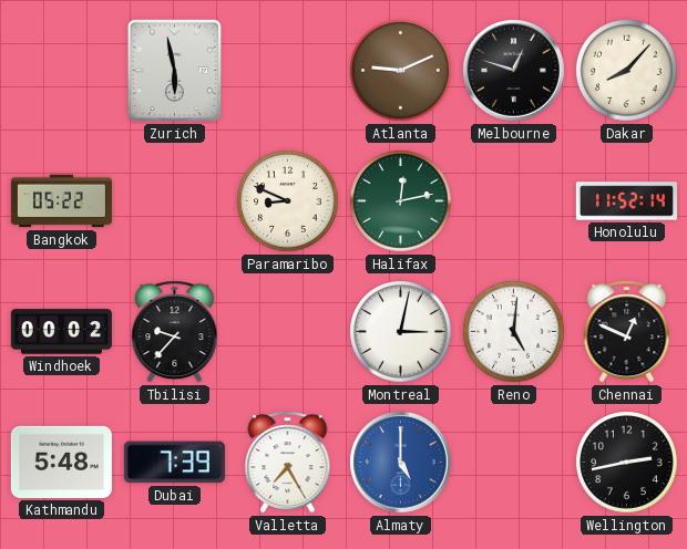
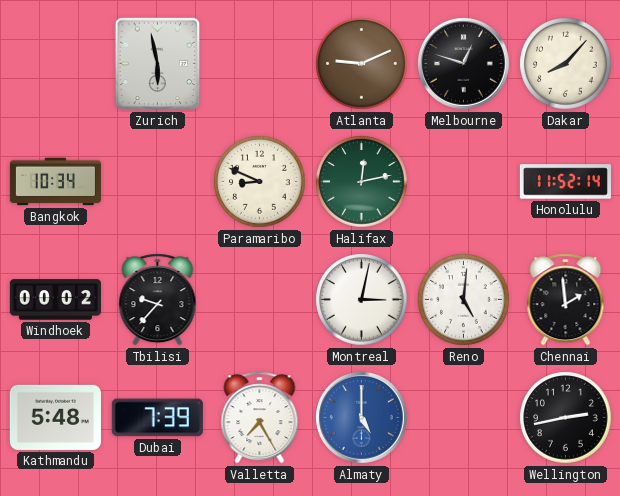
Bangkok: 05:22 -> 10:34
Chennai: 12:49 -> 1:59
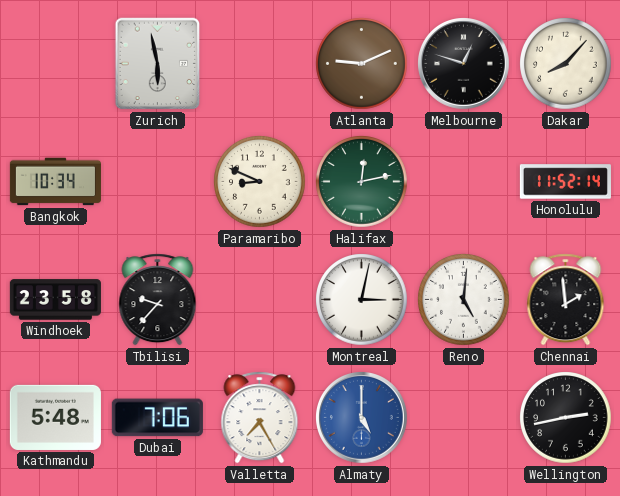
Windhoek: 00:02 -> 23:58
Dubai: 7:39 -> 7:06
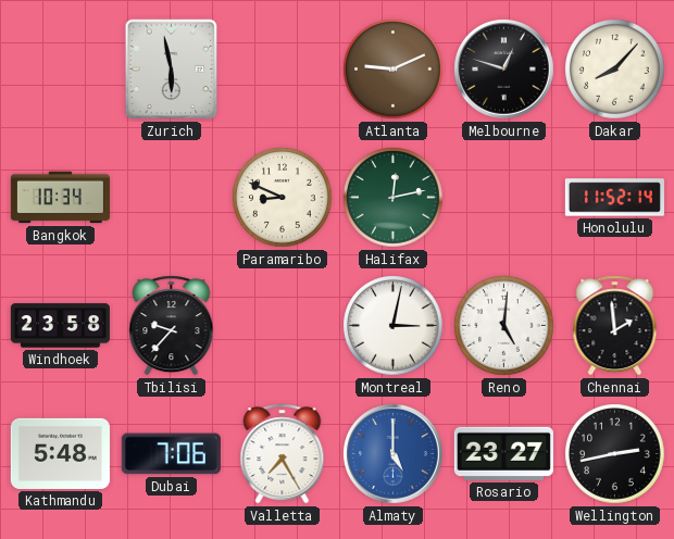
Rosario: none -> 23:27
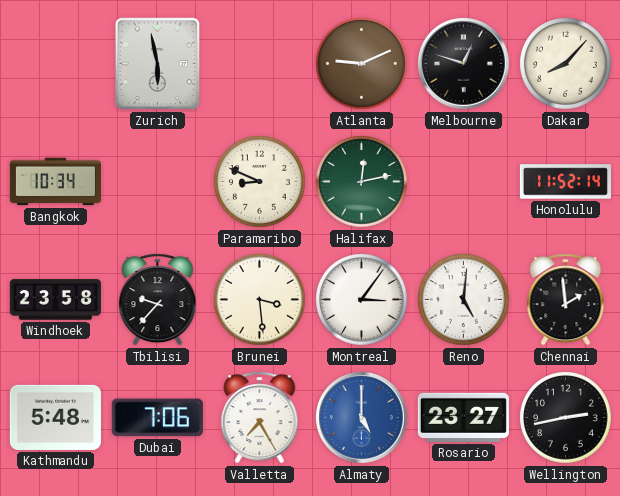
Brunei: none -> 3:29
Montreal: 3:02 -> 3:06
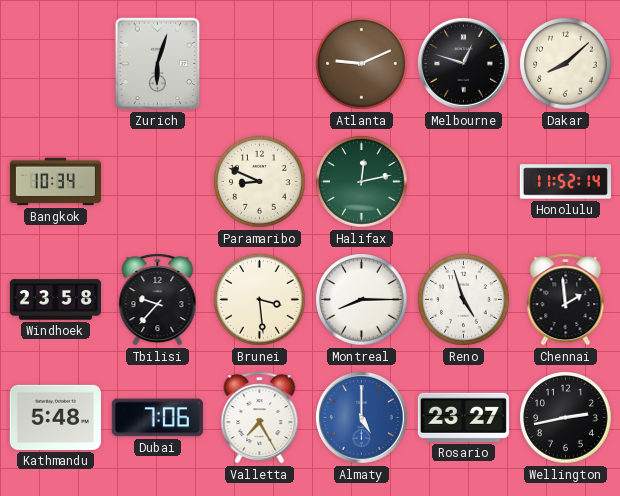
Zurich: 5:58 -> 6:03
Dakar: 8:07 -> 8:08
Montreal: 3:06 -> 8:15
Reno: 5:01 -> 4:57
